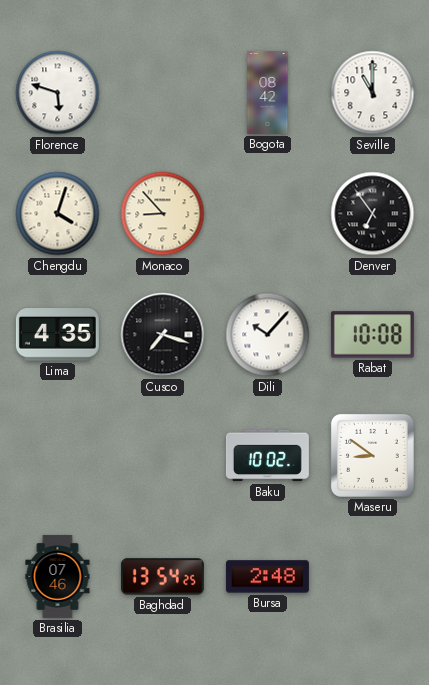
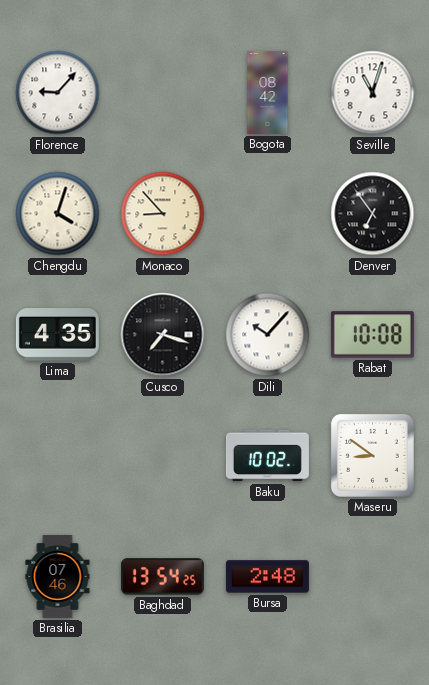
Florence: 5:48 -> 9:07
Seville: 11:00 -> 11:03
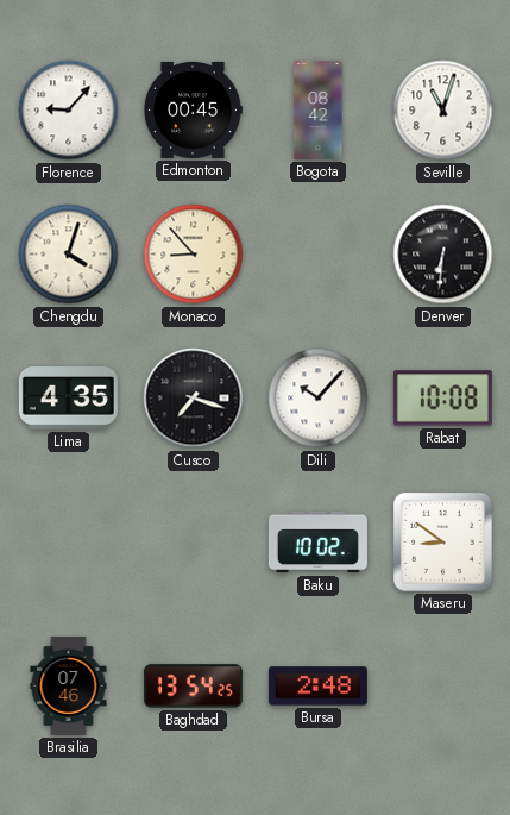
Edmonton: none -> 00:45
Denver: 6:54 -> 6:31
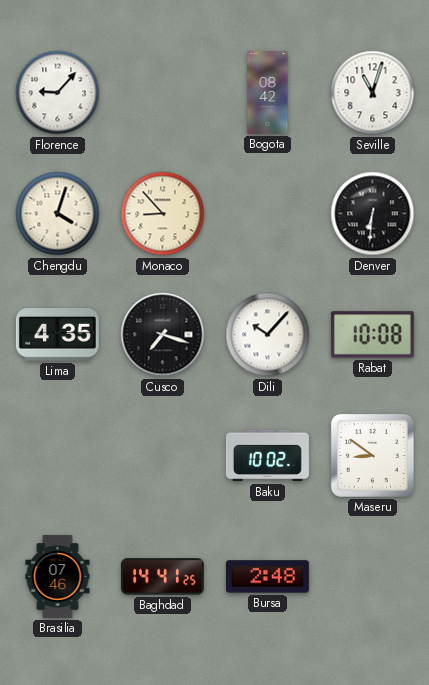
Edmonton: 00:45 -> none
Baghdad: 13:54 -> 14:41
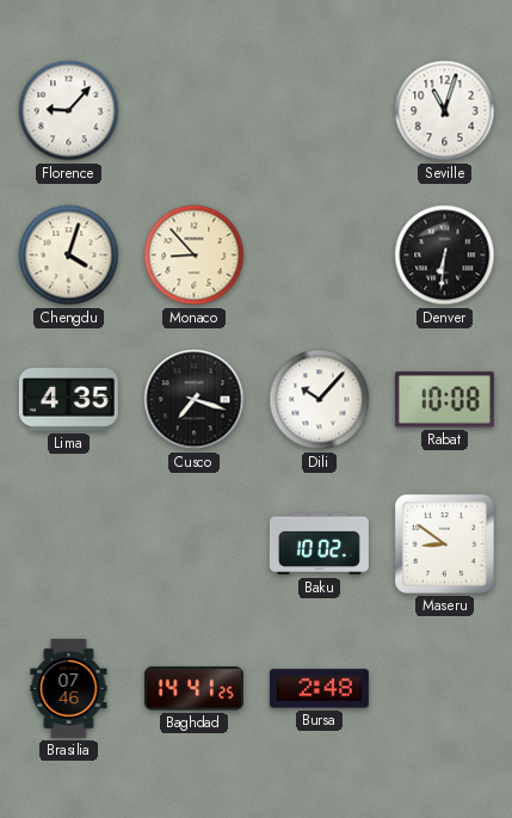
Bogota: 08:42 -> none
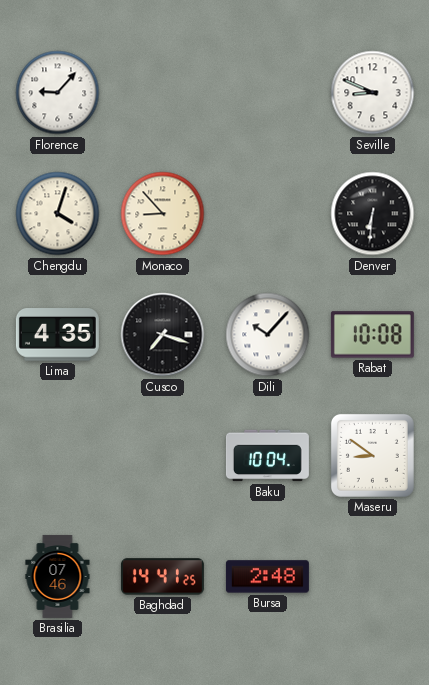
Seville: 11:03 -> 8:49
Baku: 10:02 -> 10:04
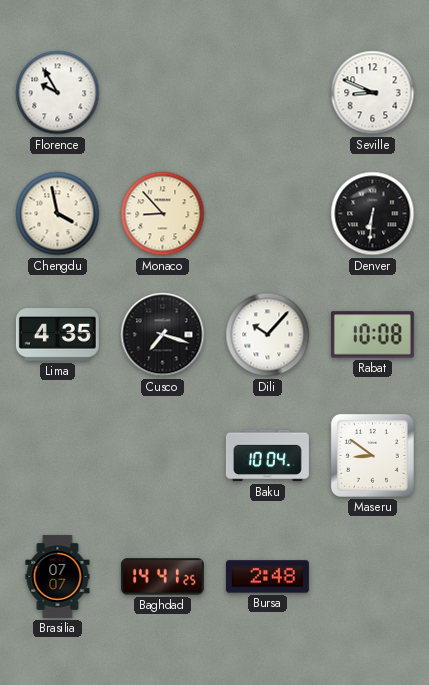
Florence: 9:07 -> 9:55
Chengdu: 4:03 -> 3:58
Brasilia: 07:46 -> 07:07
